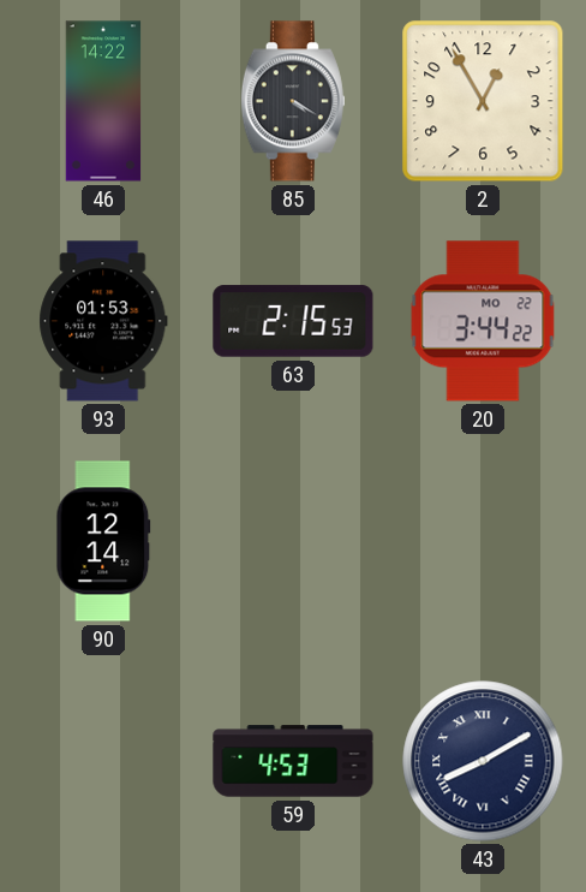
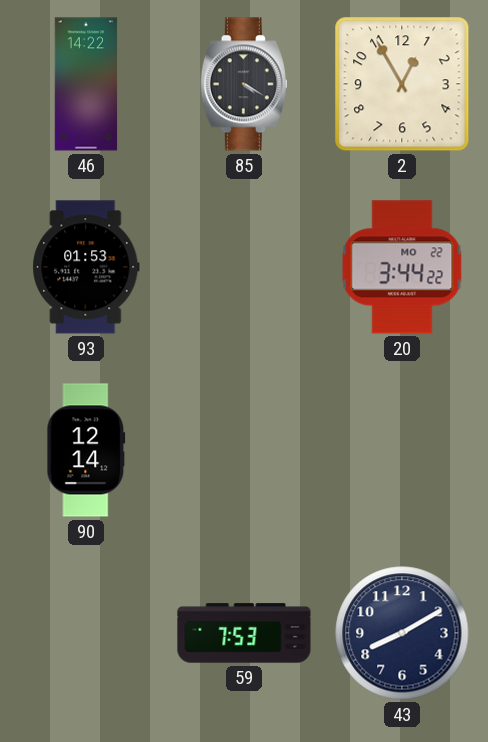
63: 2:15 -> none
59: 4:53 -> 7:53
43 numerals: Roman -> Arabic
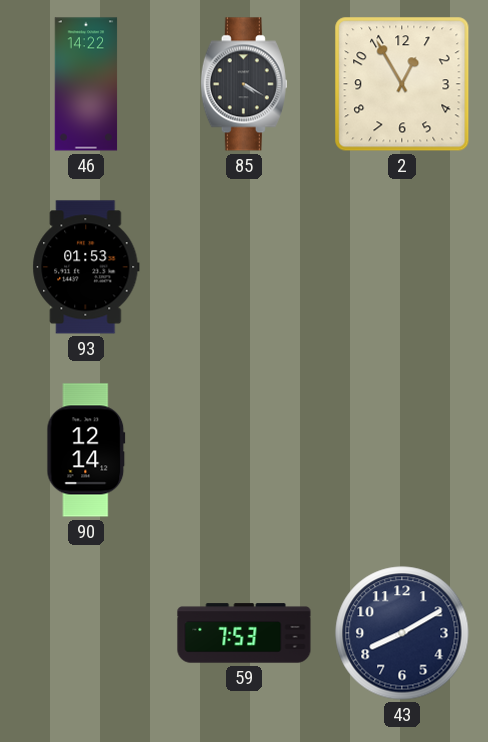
20: 3:44 -> none
